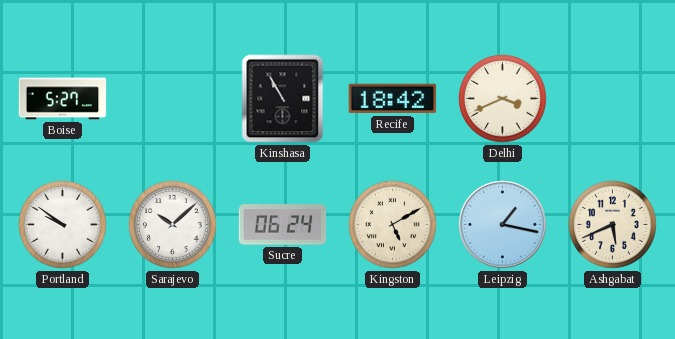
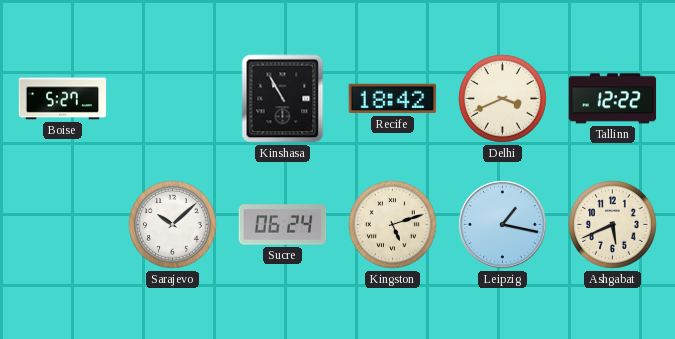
Tallinn: none -> 12:22
Portland: 9:51 -> none
Kingston: 5:10 -> 5:12
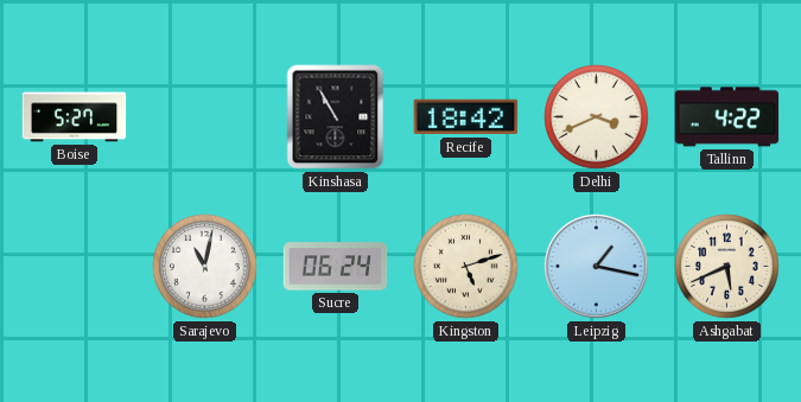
Tallinn: 12:22 -> 4:22
Sarajevo: 10:08 -> 11:02
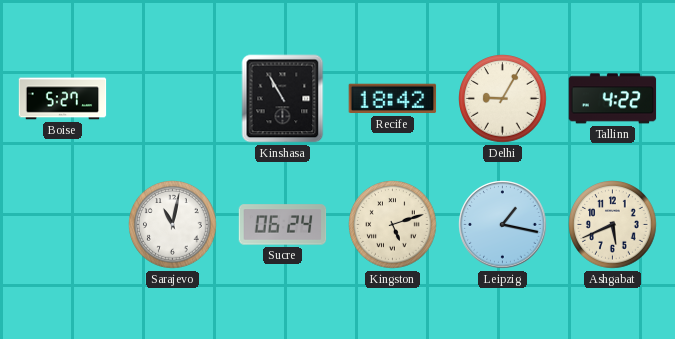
Delhi: 3:41 -> 9:05
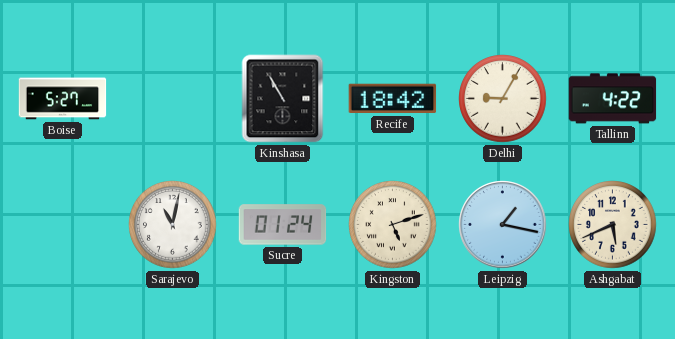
Sucre: 06:24 -> 01:24
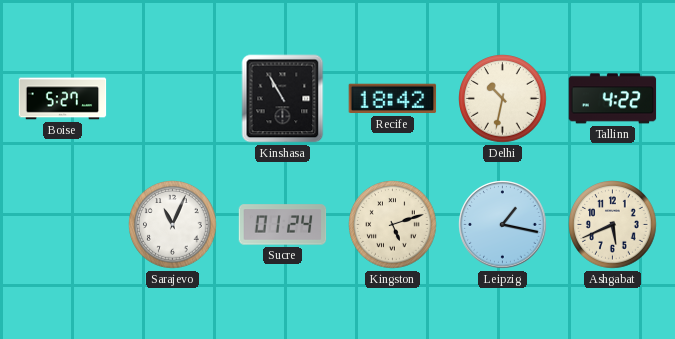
Delhi: 9:05 -> 10:32
Sarajevo: 11:02 -> 11:04
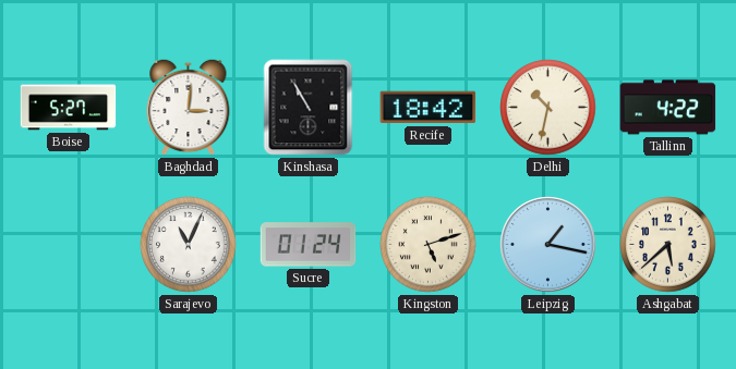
Baghdad: none -> 3:01
Ashgabat: 5:41 -> 5:38
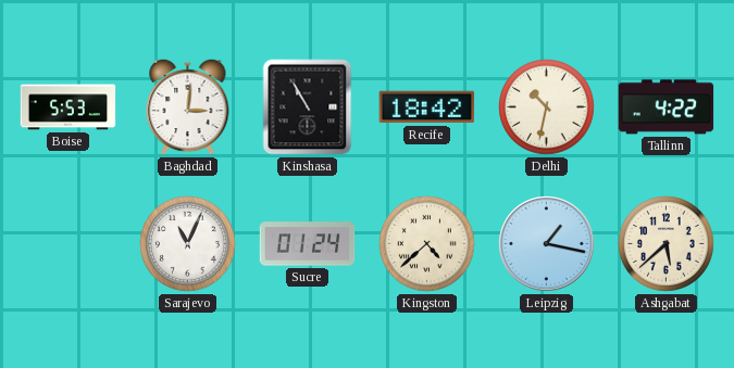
Boise: 5:27 -> 5:53
Kingston: 5:12 -> 4:38
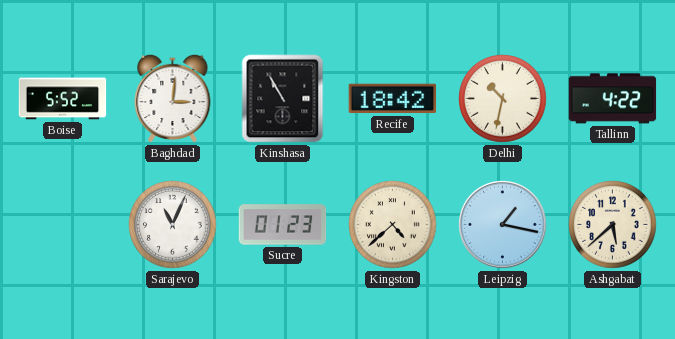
Boise: 5:53 -> 5:52
Sucre: 01:24 -> 01:23
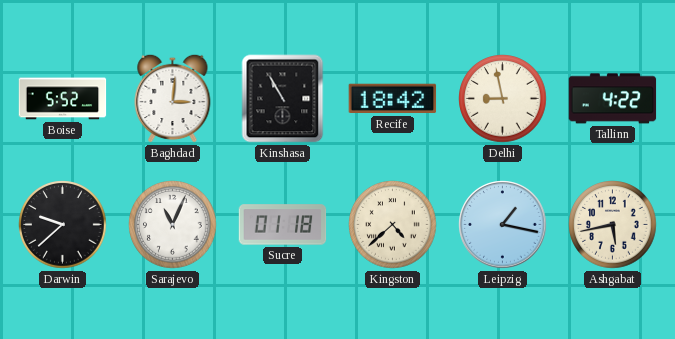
Delhi: 10:32 -> 8:58
Darwin: none -> 9:38
Sucre: 01:23 -> 01:18
Ashgabat: 5:38 -> 5:43
